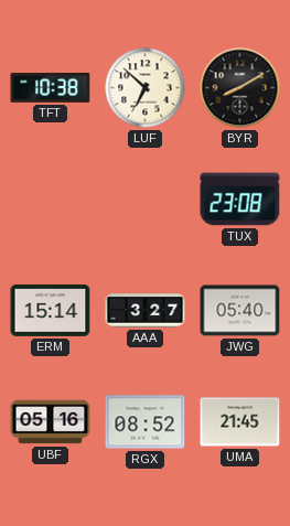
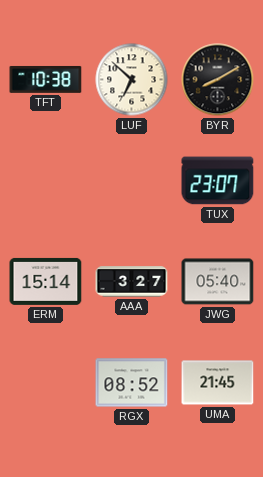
TUX: 23:08 -> 23:07
UBF: 05:16 -> none
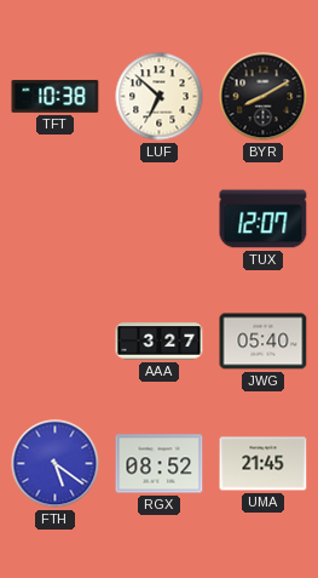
TUX: 23:07 -> 12:07
ERM: 15:14 -> none
FTH: none -> 5:21
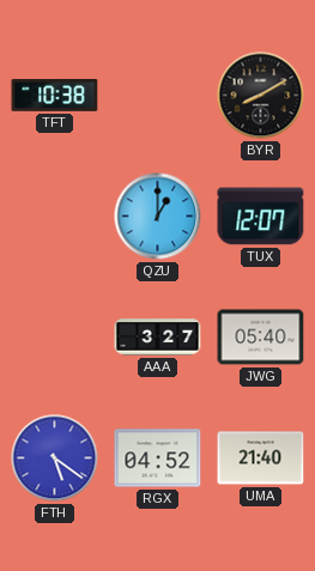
LUF: 6:52 -> none
QZU: none -> 1:00
RGX: 08:52 -> 04:52
UMA: 21:45 -> 21:40
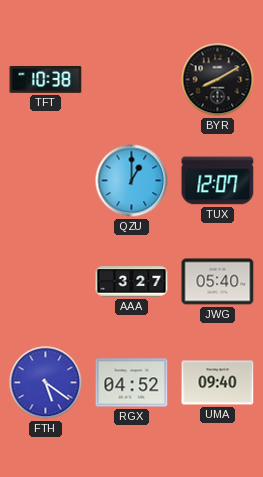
UMA: 21:40 -> 09:40
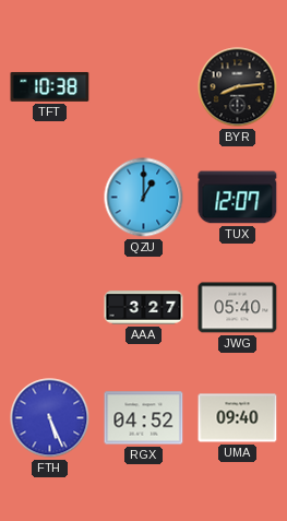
BYR: 8:10 -> 8:14
FTH: 5:21 -> 5:26
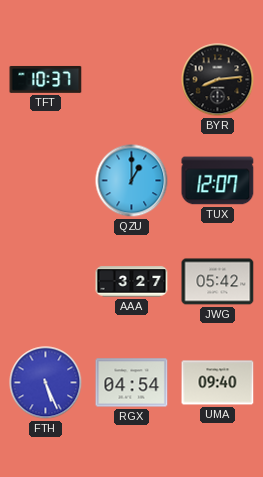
TFT: 10:38 -> 10:37
JWG: 05:40 -> 05:42
RGX: 04:52 -> 04:54
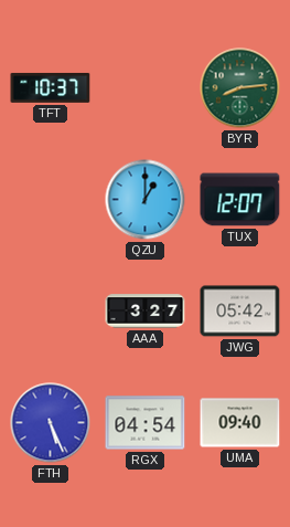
BYR dial: black -> green
